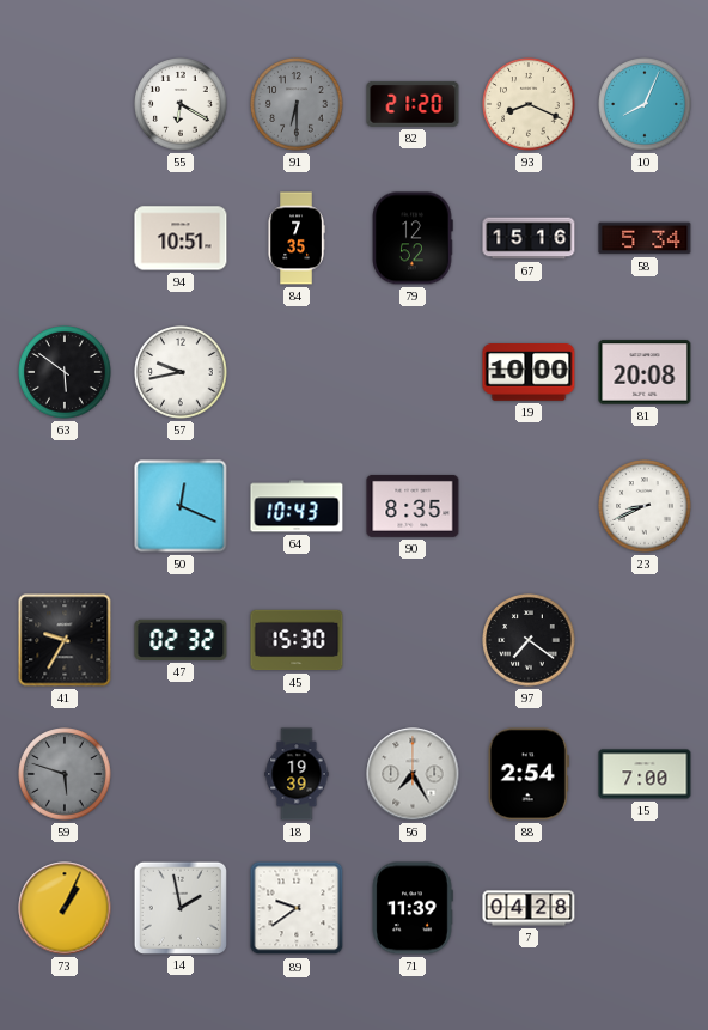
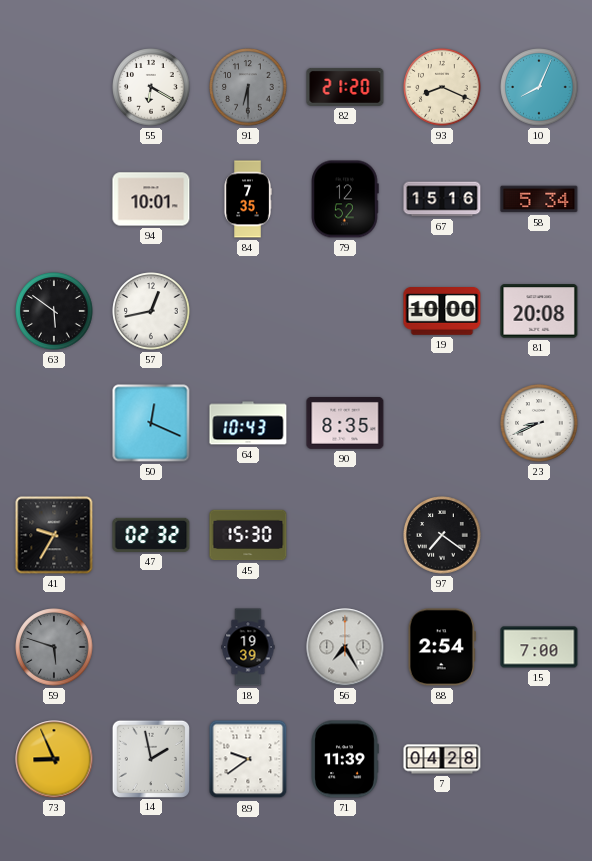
94: 10:51 -> 10:01
57: 9:43 -> 12:43
73: 1:04 -> 8:56
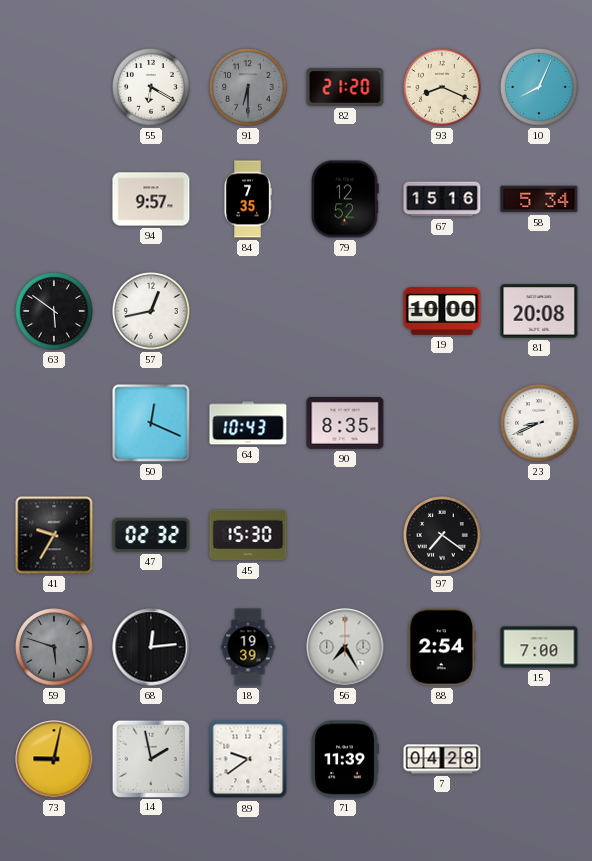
94: 10:01 -> 9:57
68: none -> 12:14
73: 8:56 -> 9:02
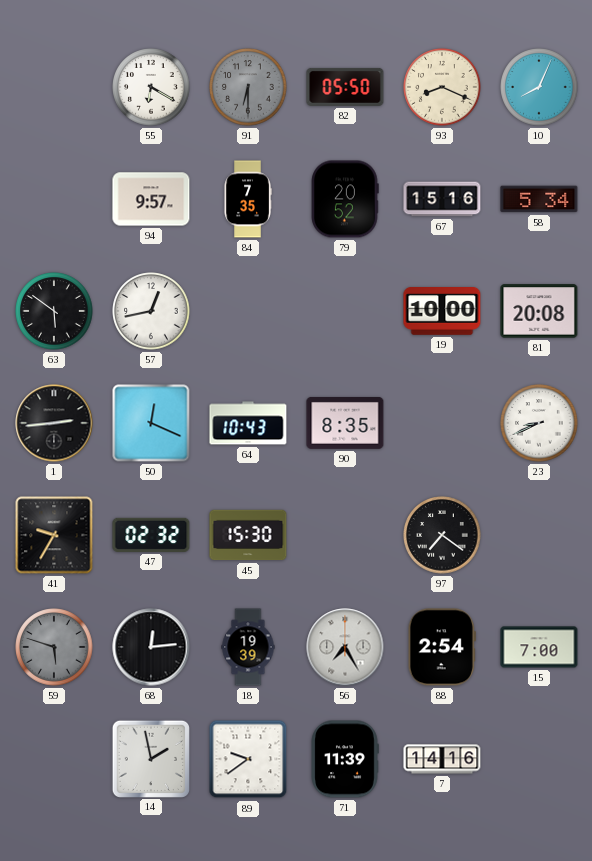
82: 21:20 -> 05:50
79: 12:52 -> 20:52
1: none -> 2:44
73: 9:02 -> none
7: 04:28 -> 14:16
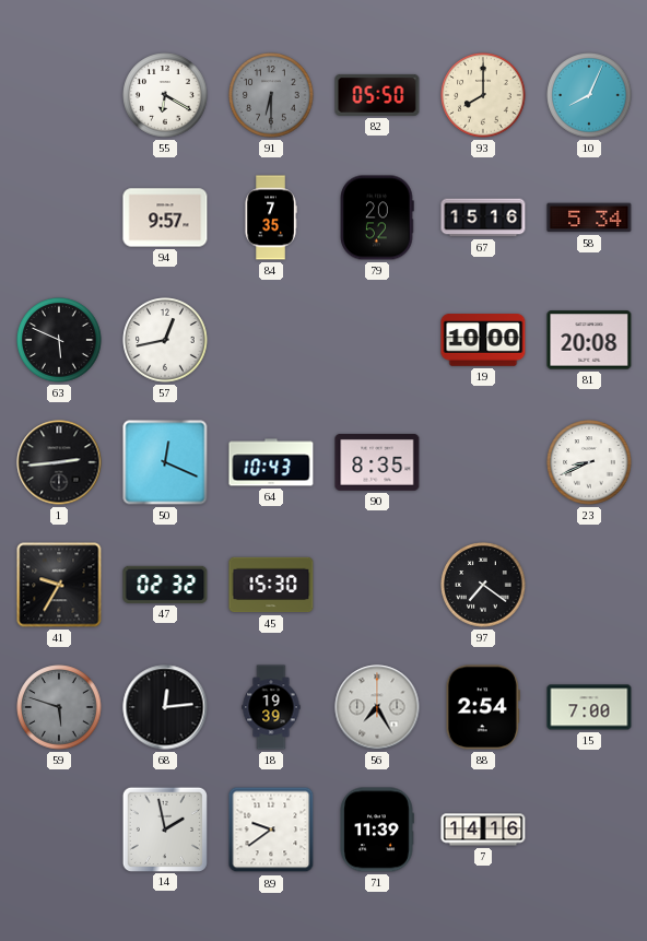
93: 8:19 -> 8:00
63: 5:51 -> 5:49
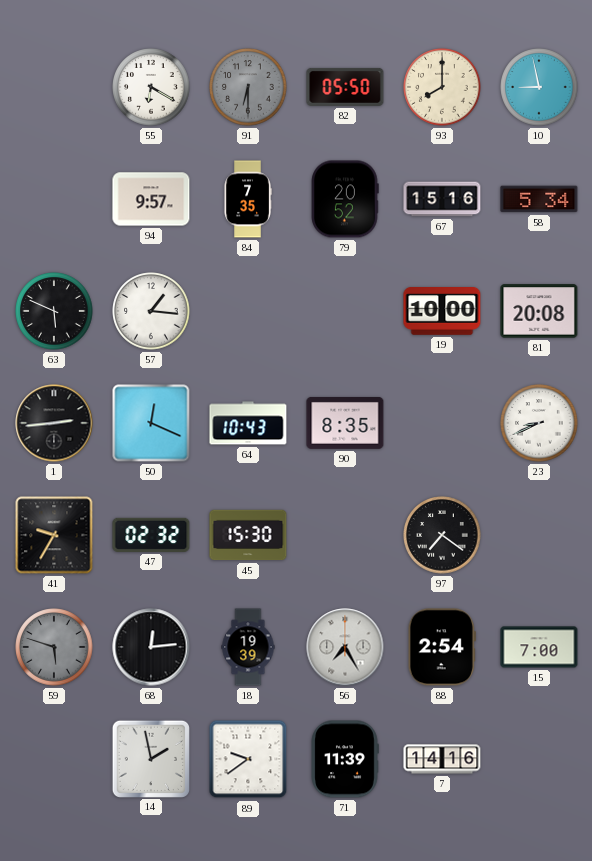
10: 8:04 -> 8:58
57: 12:43 -> 1:16
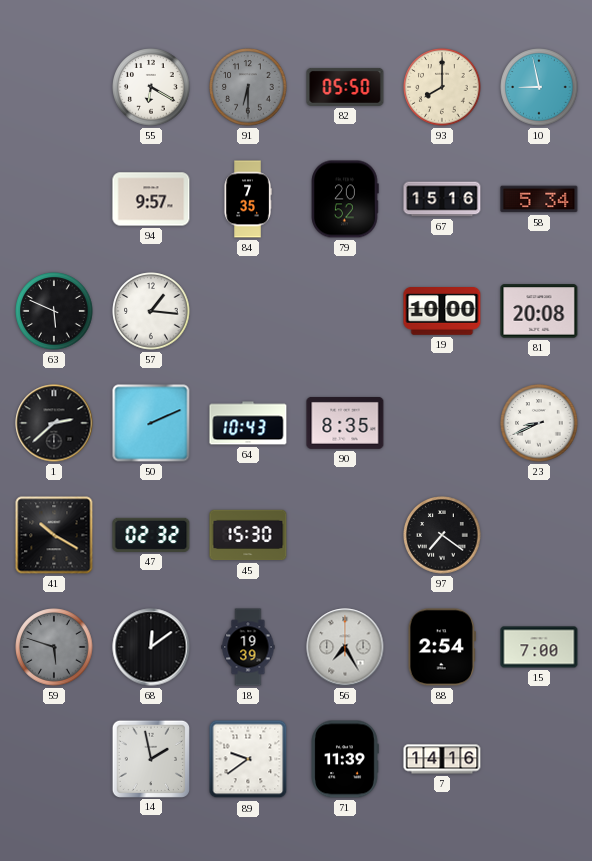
1: 2:44 -> 2:38
50: 12:19 -> 2:11
41: 9:35 -> 10:20
68: 12:14 -> 12:09
